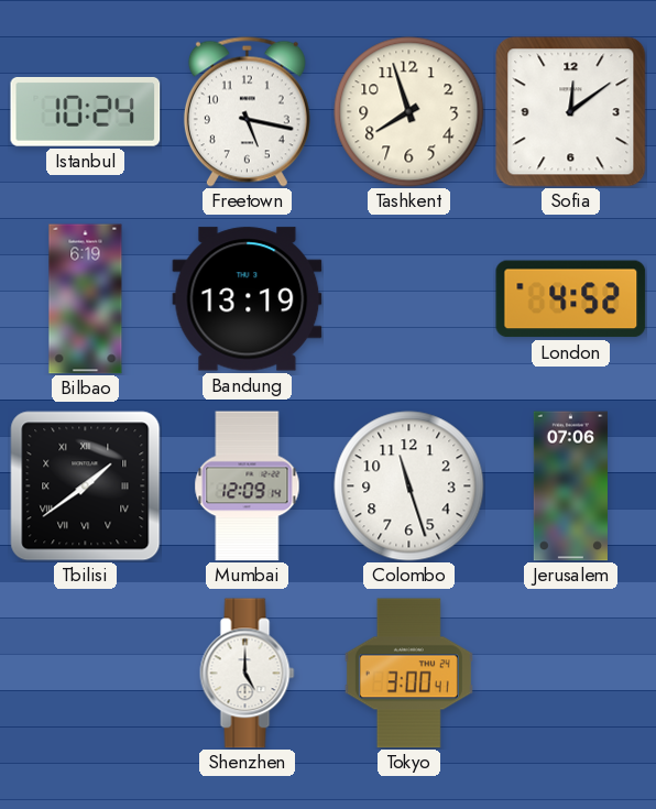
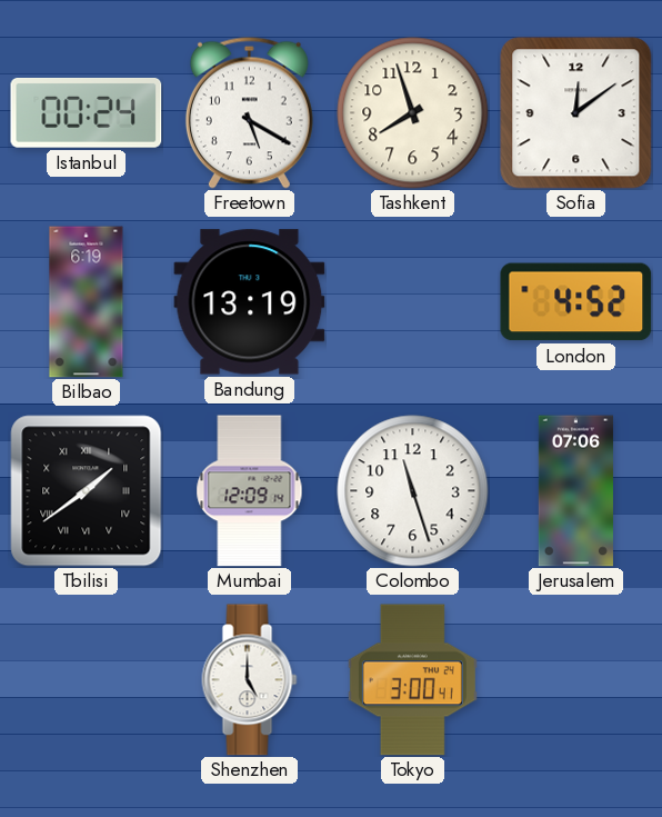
Istanbul: 10:24 -> 00:24
Freetown: 5:17 -> 5:20
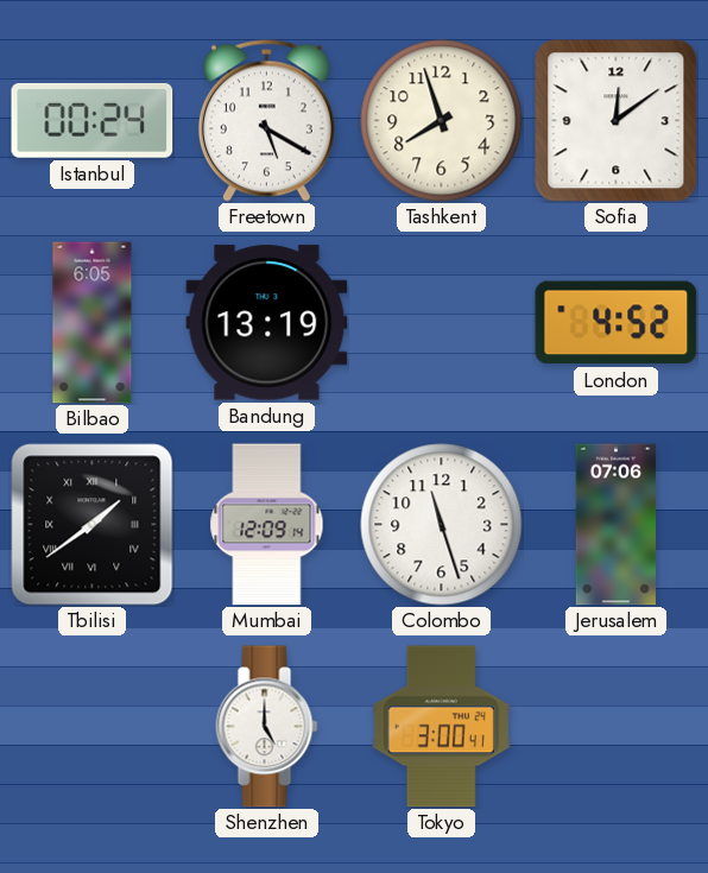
Bilbao: 6:19 -> 6:05
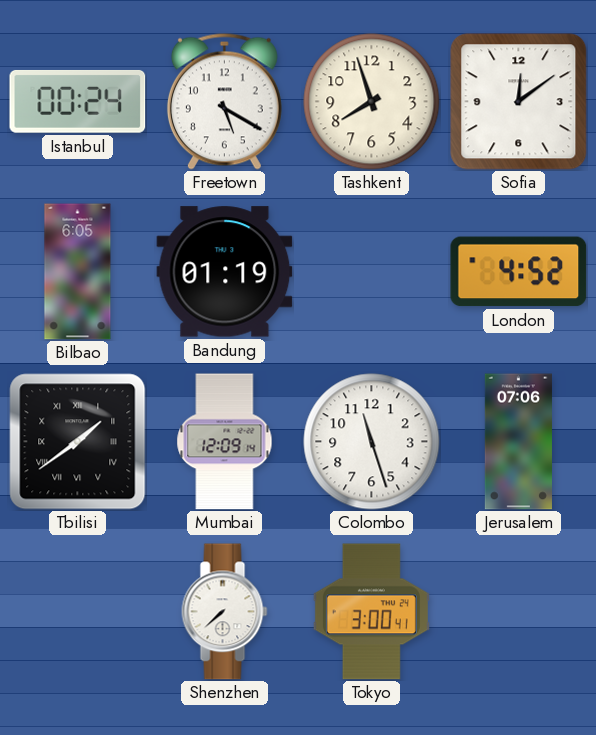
Bandung: 13:19 -> 01:19
Shenzhen: 5:00 -> 7:38
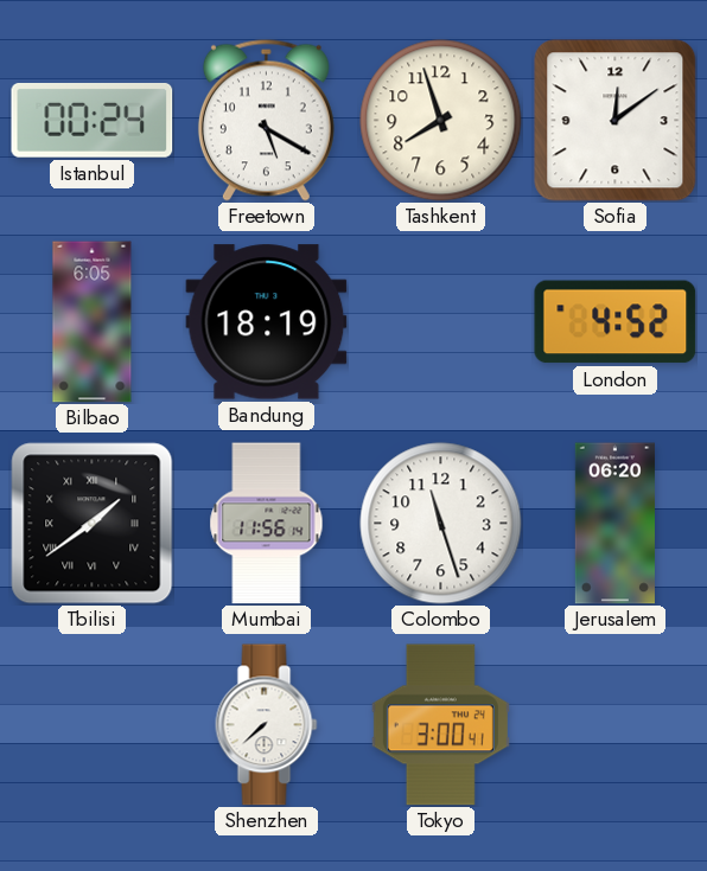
Bandung: 01:19 -> 18:19
Mumbai: 12:09 -> 11:56
Jerusalem: 07:06 -> 06:20
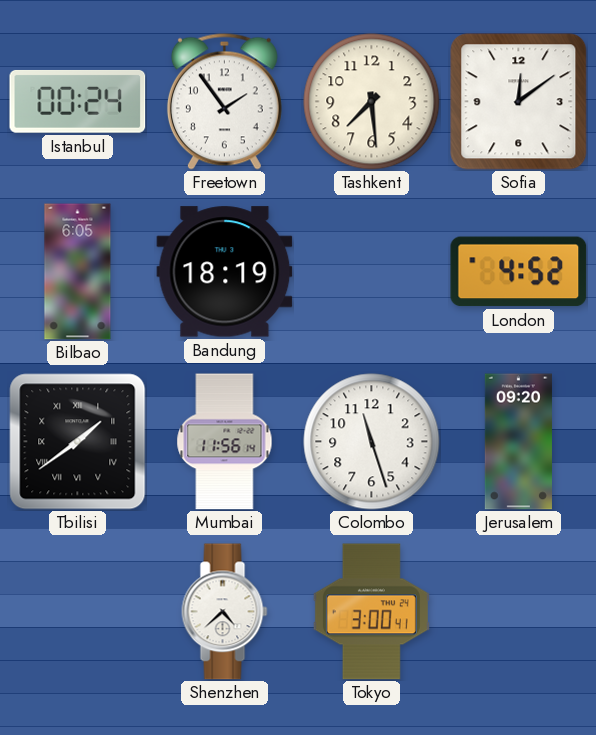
Freetown: 5:20 -> 1:54
Tashkent: 7:57 -> 7:29
Jerusalem: 06:20 -> 09:20
Shenzhen: 7:38 -> 4:38
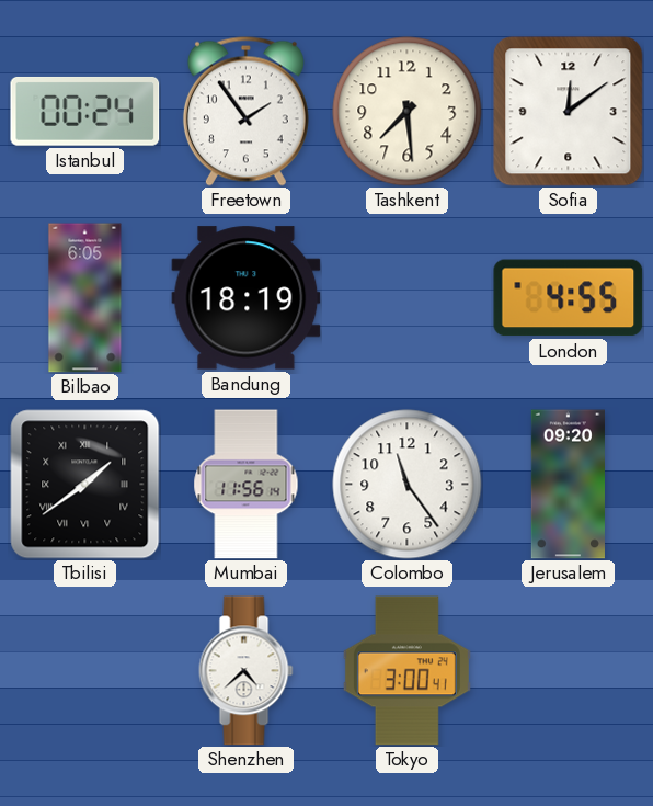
London: 4:52 -> 4:55
Colombo: 11:27 -> 11:24
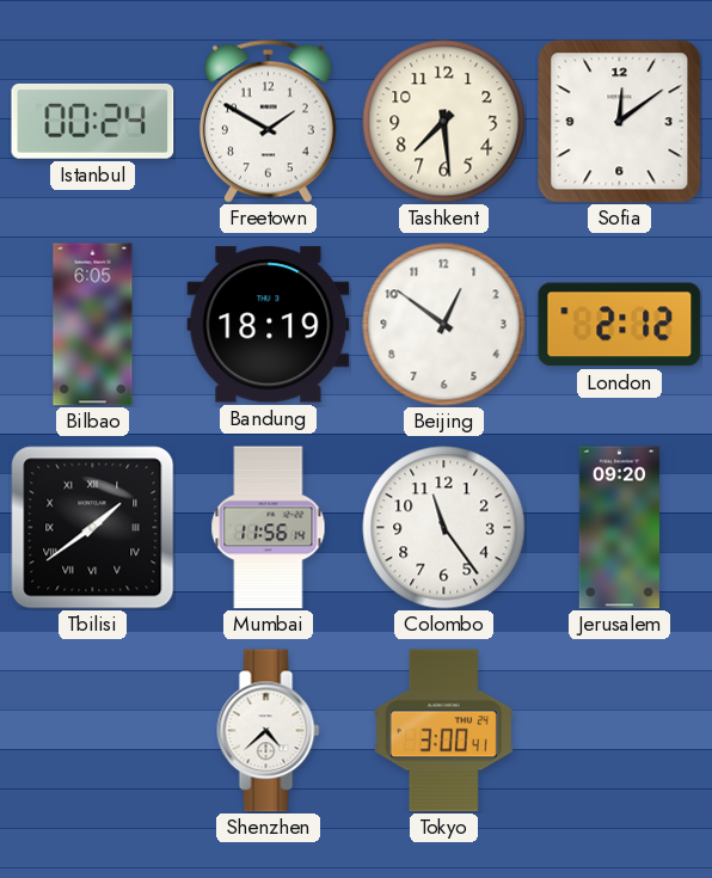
Freetown: 1:54 -> 1:50
Beijing: none -> 12:51
London: 4:55 -> 2:12
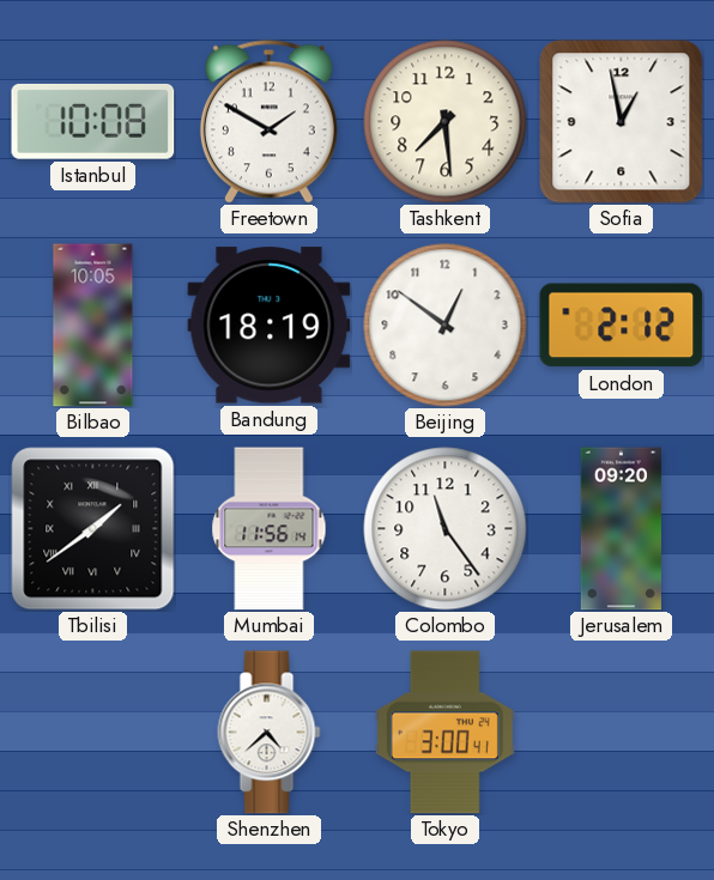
Istanbul: 00:24 -> 10:08
Sofia: 12:09 -> 12:58
Bilbao: 6:05 -> 10:05
